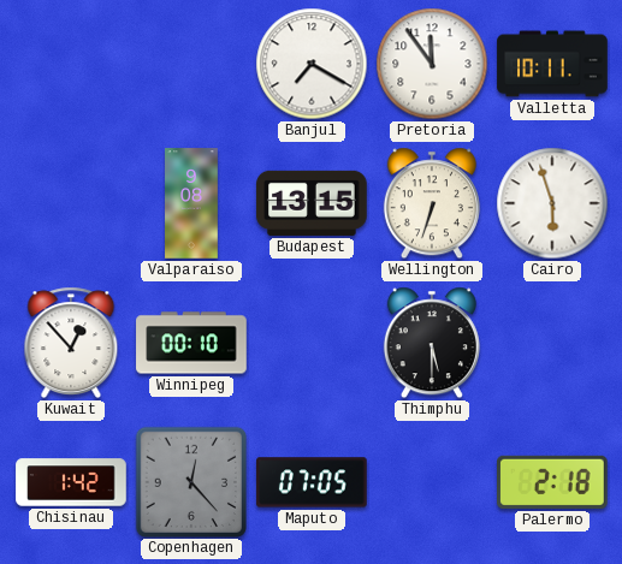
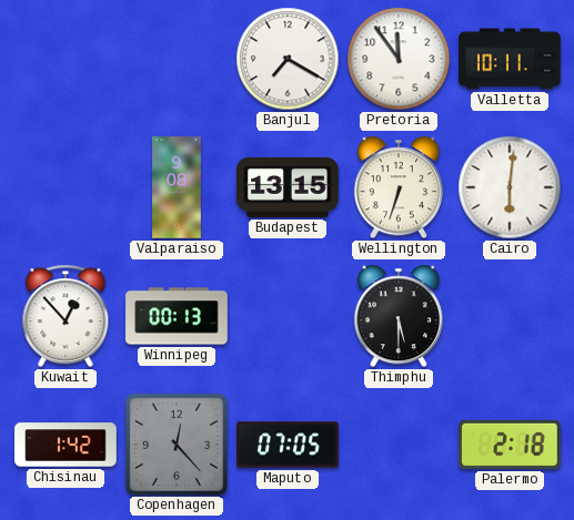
Cairo: 5:57 -> 6:01
Winnipeg: 00:10 -> 00:13
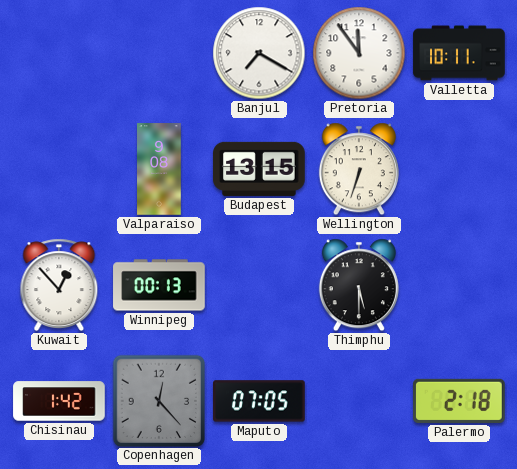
Cairo: 6:01 -> none
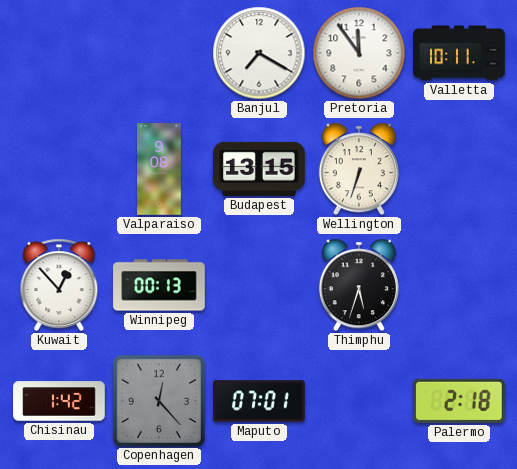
Thimphu: 5:30 -> 5:33
Maputo: 07:05 -> 07:01
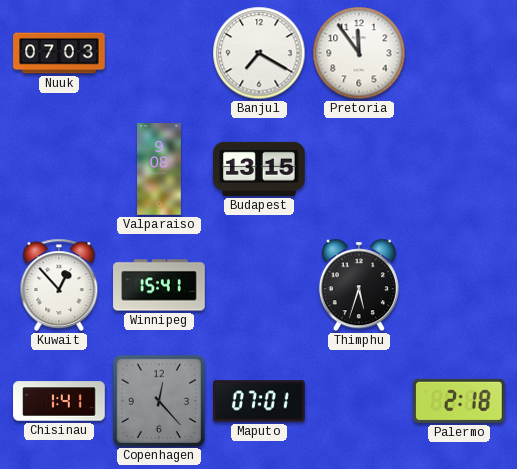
Nuuk: none -> 07:03
Valletta: 10:11 -> none
Wellington: 6:33 -> none
Winnipeg: 00:13 -> 15:41
Chisinau: 1:42 -> 1:41
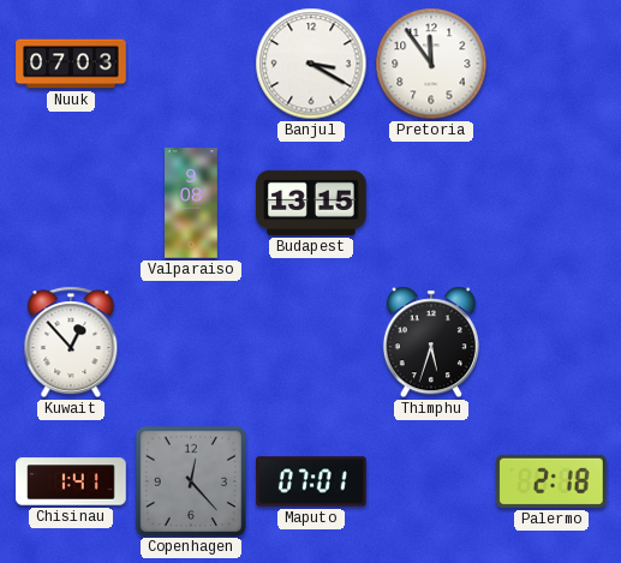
Banjul: 7:20 -> 3:20
Winnipeg: 15:41 -> none
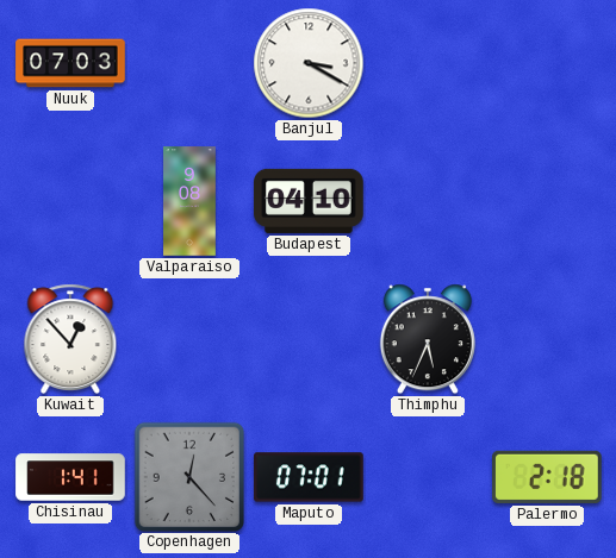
Pretoria: 11:54 -> none
Budapest: 13:15 -> 04:10
Thimphu: 5:33 -> 5:34
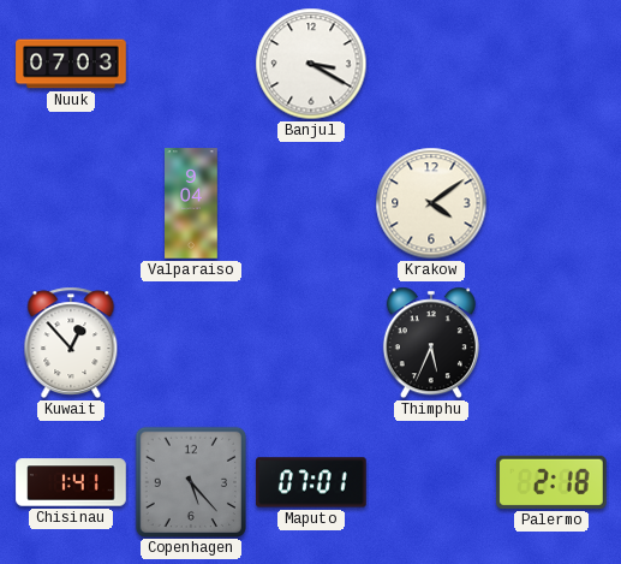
Valparaiso: 9:08 -> 9:04
Budapest: 04:10 -> none
Krakow: none -> 4:09
Copenhagen: 12:23 -> 5:23
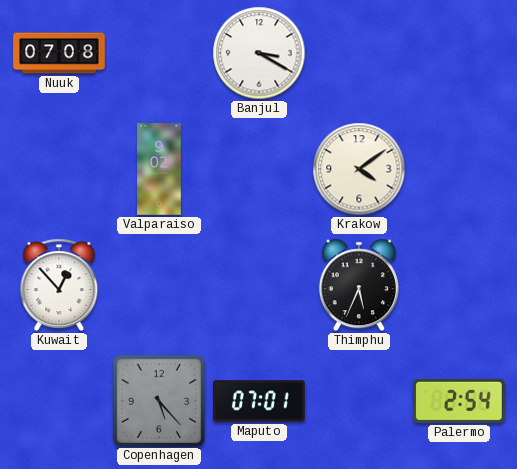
Nuuk: 07:03 -> 07:08
Valparaiso: 9:04 -> 9:02
Chisinau: 1:41 -> none
Palermo: 2:18 -> 2:54
